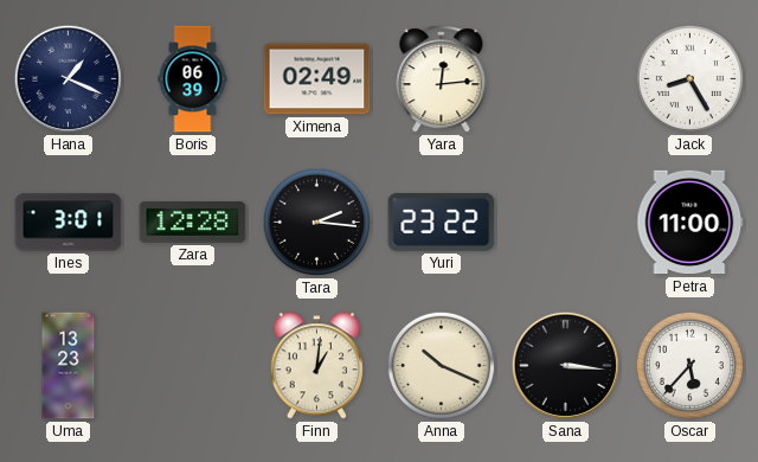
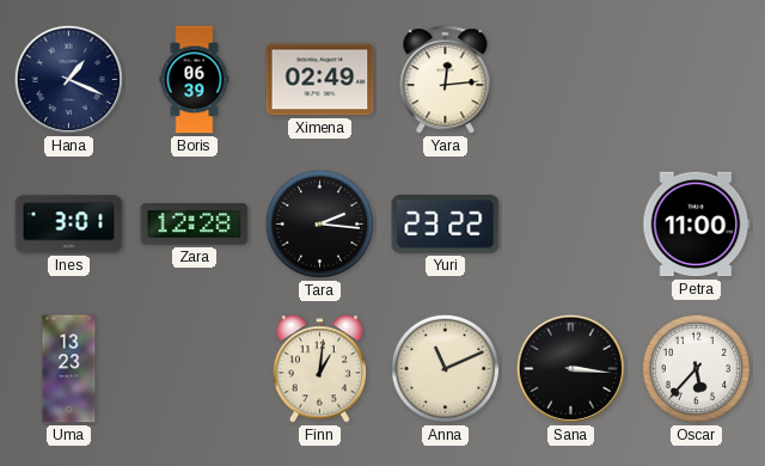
Jack: 8:25 -> none
Anna: 10:19 -> 11:11
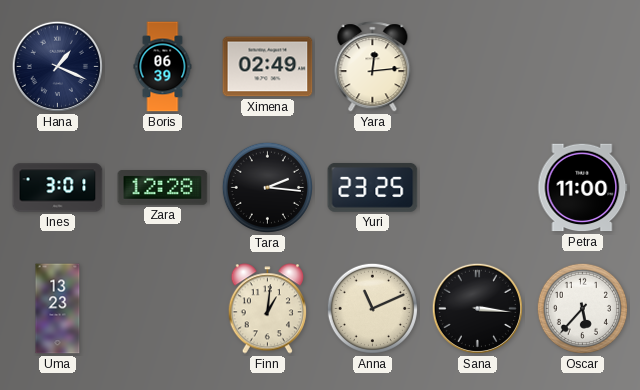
Yuri: 23:22 -> 23:25
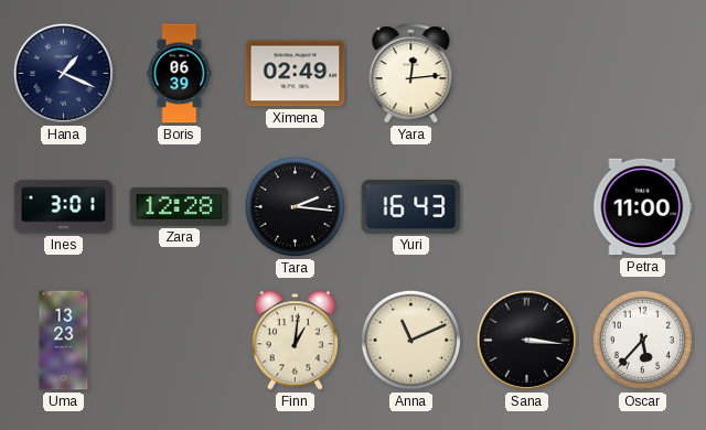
Yuri: 23:25 -> 16:43
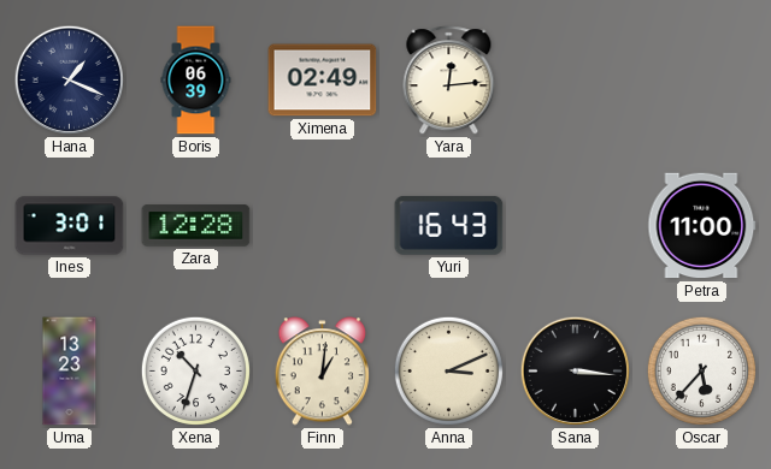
Tara: 2:16 -> none
Xena: none -> 10:33
Anna: 11:11 -> 3:11
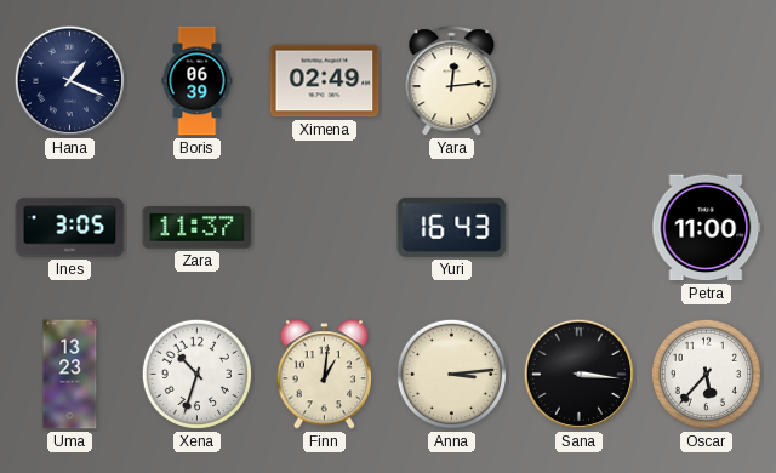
Ines: 3:01 -> 3:05
Zara: 12:28 -> 11:37
Anna: 3:11 -> 3:14
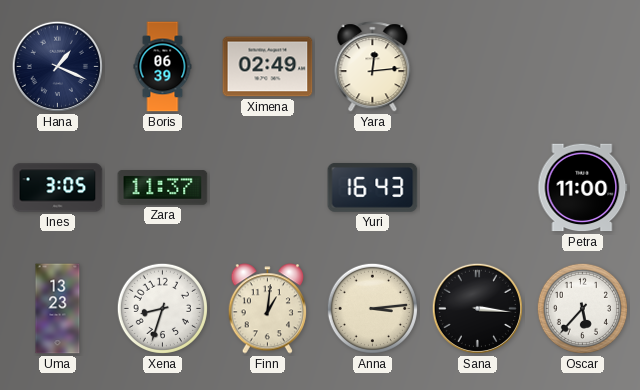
Xena: 10:33 -> 8:33
